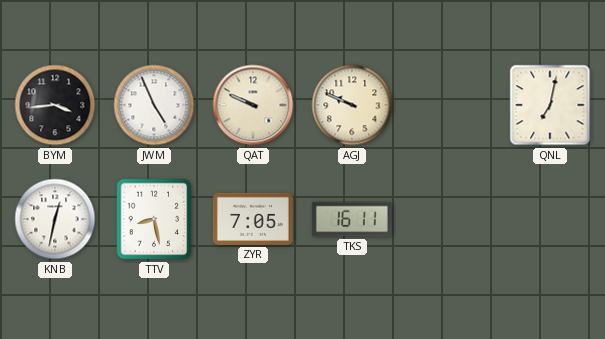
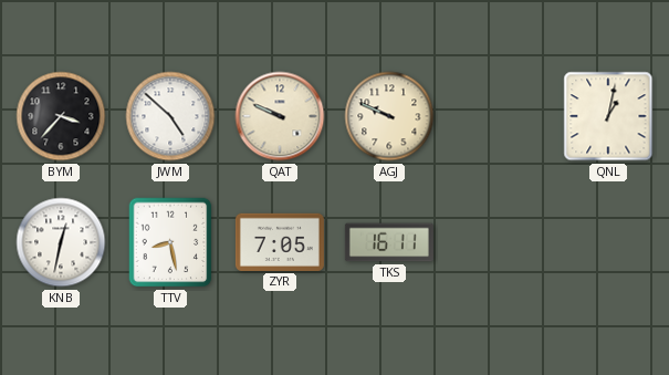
BYM: 3:44 -> 3:37
JWM: 4:56 -> 4:52
QNL: 7:02 -> 1:02
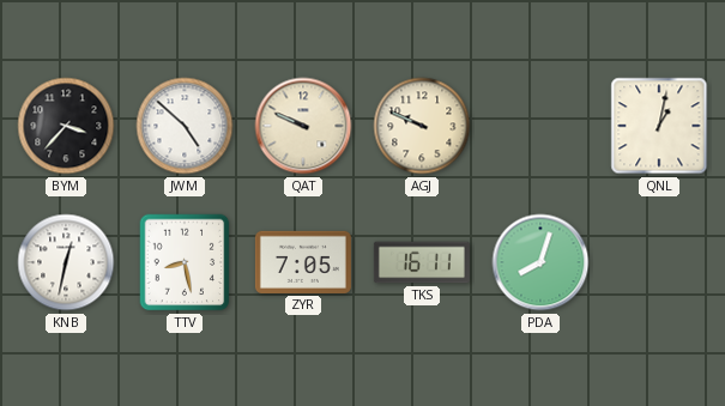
PDA: none -> 8:03
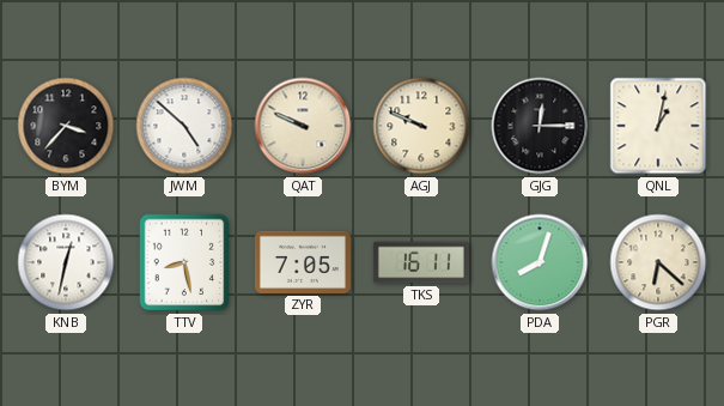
GJG: none -> 12:15
PGR: none -> 6:22
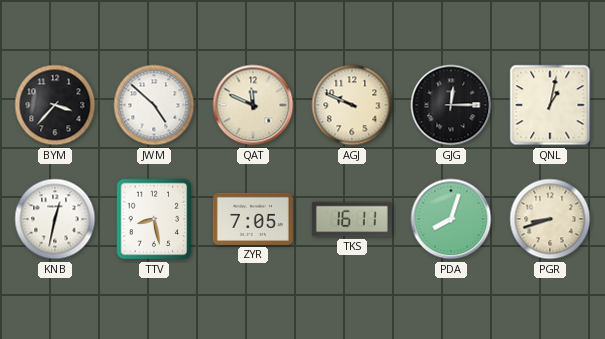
QAT: 9:49 -> 11:49
PGR: 6:22 -> 8:42
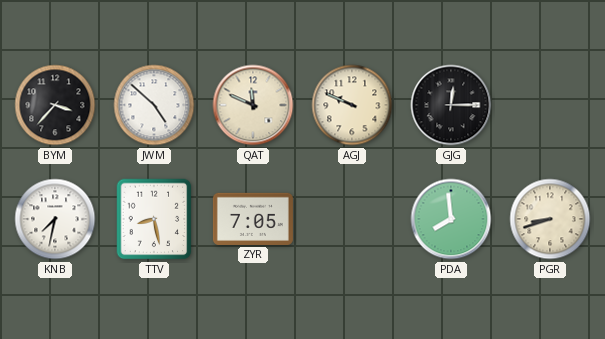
QNL: 1:02 -> none
KNB: 12:32 -> 7:32
TKS: 16:11 -> none
PDA: 8:03 -> 7:59
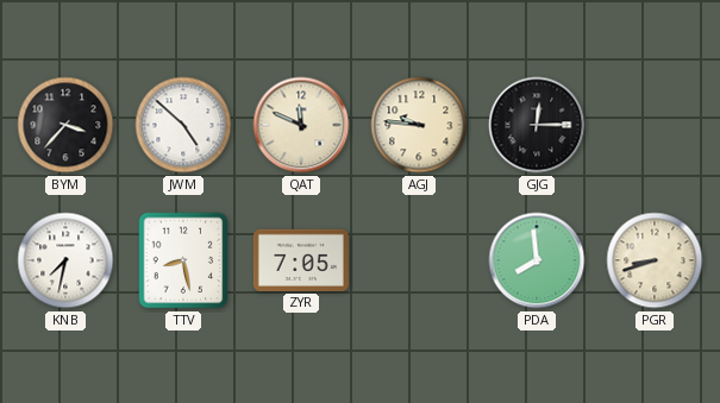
AGJ: 9:49 -> 9:46
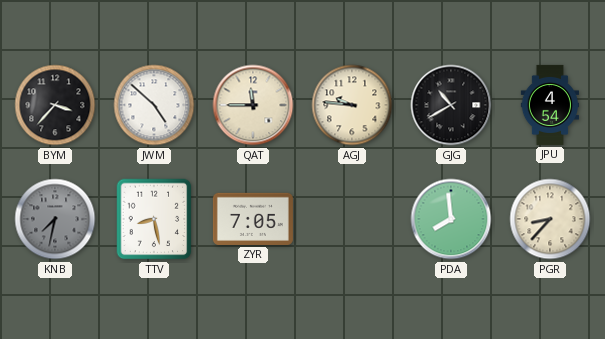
QAT: 11:49 -> 11:45
GJG: 12:15 -> 10:40
JPU: none -> 4:54
KNB dial: white -> grey
PGR: 8:42 -> 8:37
